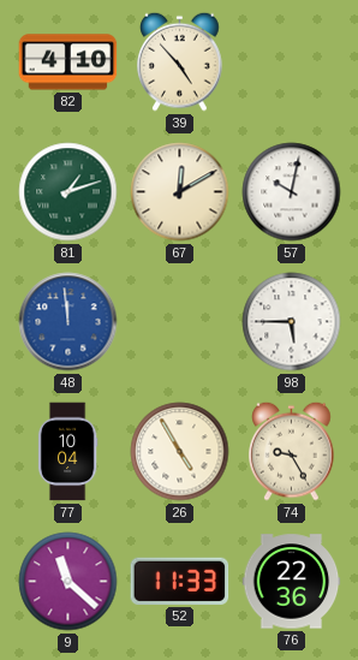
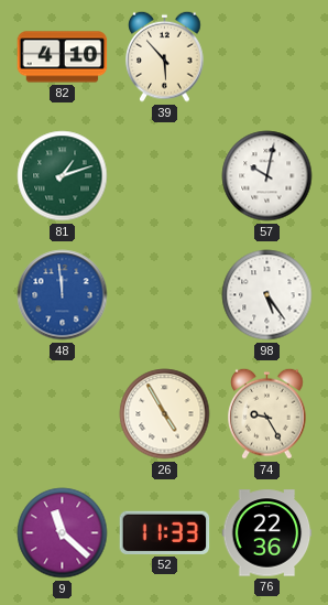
39: 4:53 -> 5:53
67: 12:10 -> none
98: 5:45 -> 5:24
77: 10:04 -> none
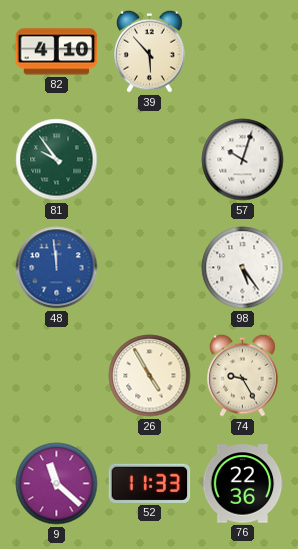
81: 1:12 -> 9:54
57: 10:02 -> 10:03
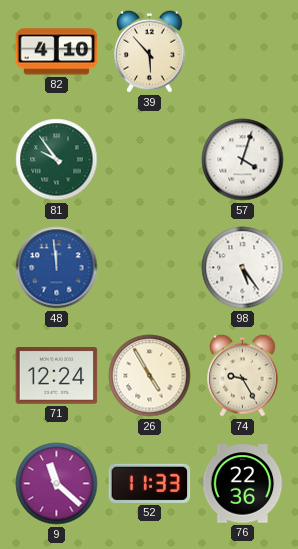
57: 10:03 -> 4:03
71: none -> 12:24
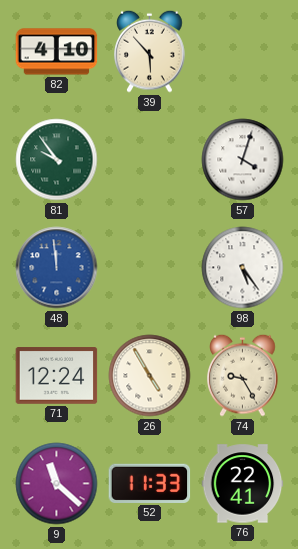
76: 22:36 -> 22:41
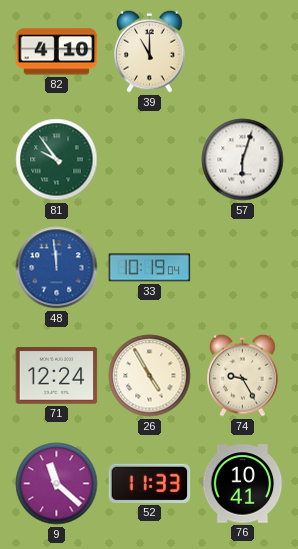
39: 5:53 -> 11:00
57: 4:03 -> 6:03
33: none -> 10:19
98: 5:24 -> none
76: 22:41 -> 10:41
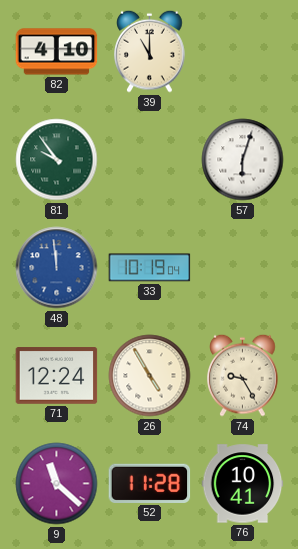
52: 11:33 -> 11:28
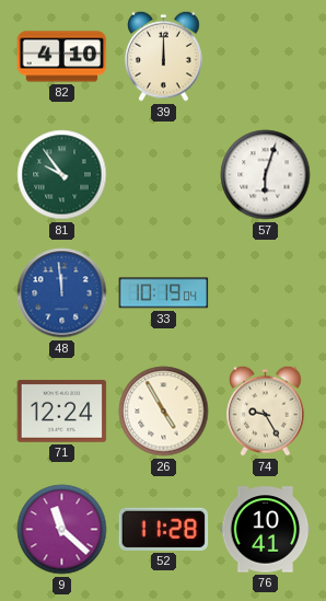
39: 11:00 -> 12:00
